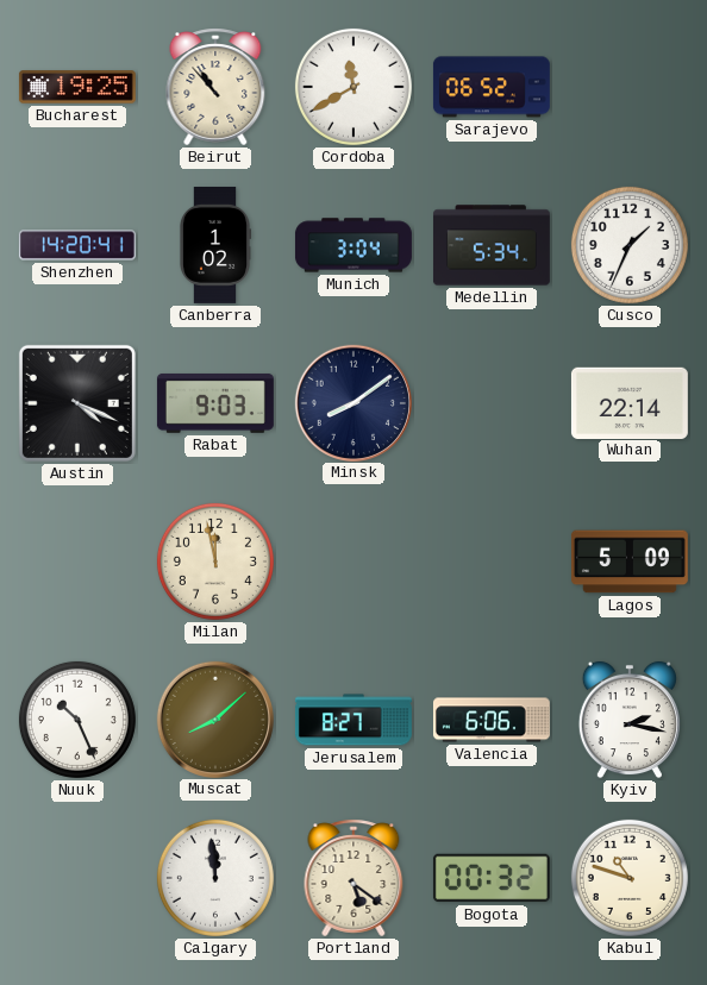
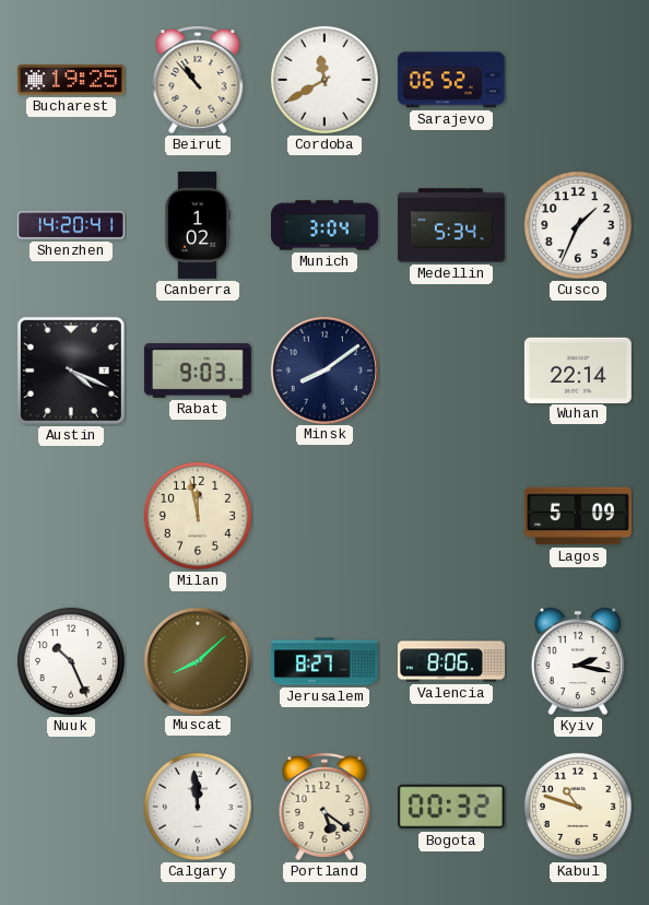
Valencia: 6:06 -> 8:06
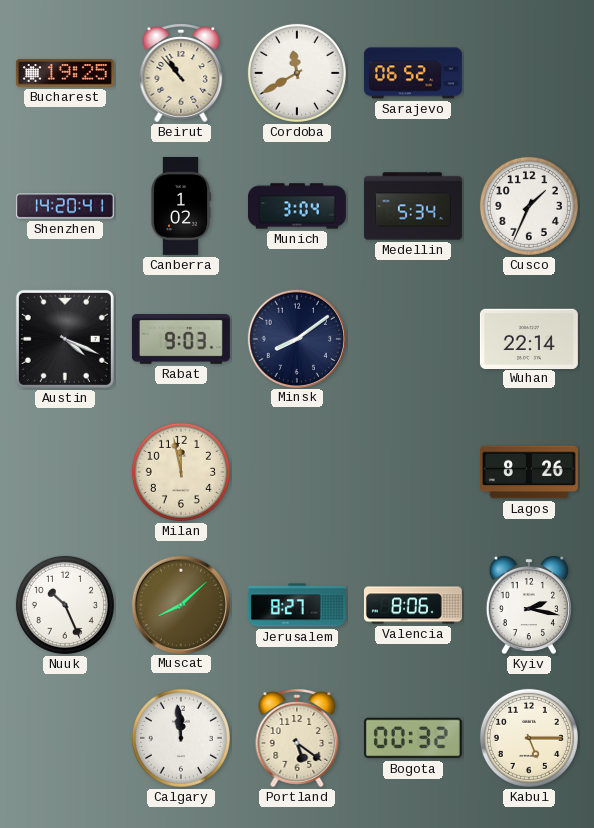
Lagos: 5:09 -> 8:26
Kabul: 10:48 -> 5:15
